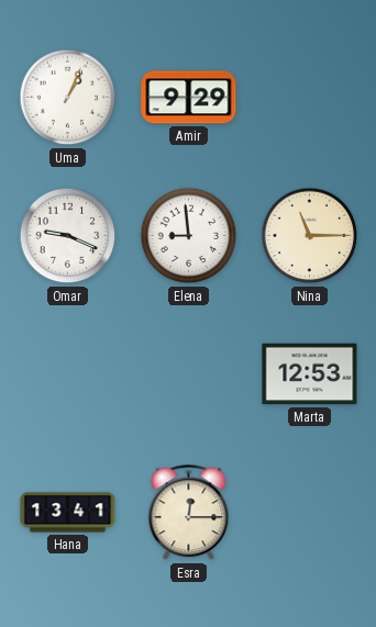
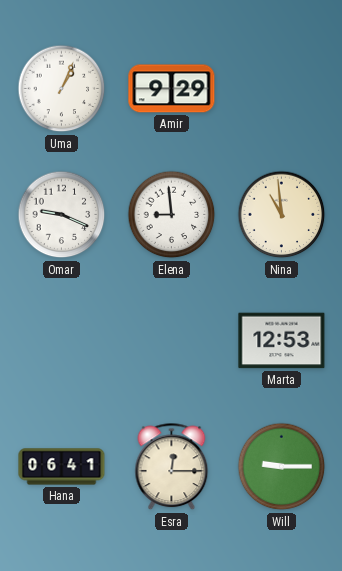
Nina: 11:15 -> 10:59
Hana: 13:41 -> 06:41
Will: none -> 9:15
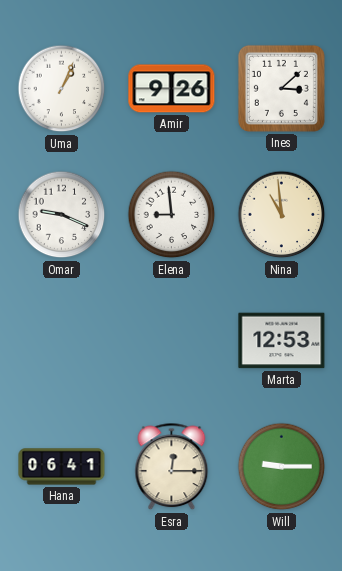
Amir: 9:29 -> 9:26
Ines: none -> 3:08
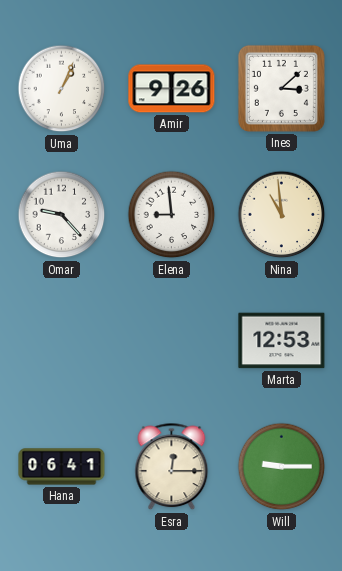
Omar: 9:19 -> 9:23
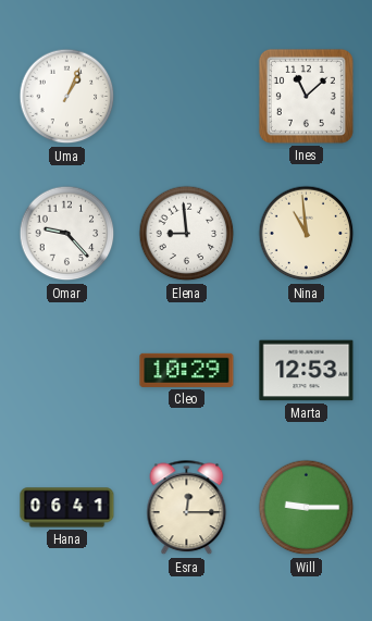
Amir: 9:26 -> none
Ines: 3:08 -> 11:08
Cleo: none -> 10:29
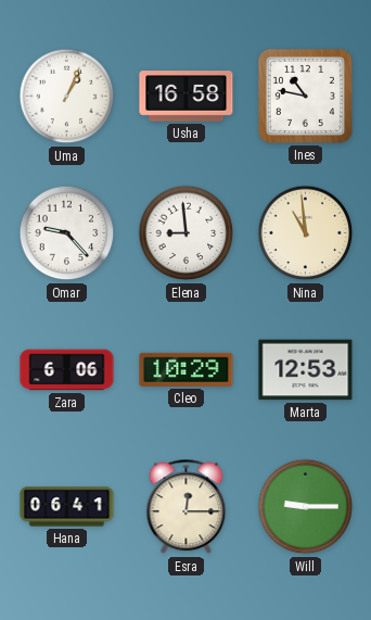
Usha: none -> 16:58
Ines: 11:08 -> 10:47
Zara: none -> 6:06
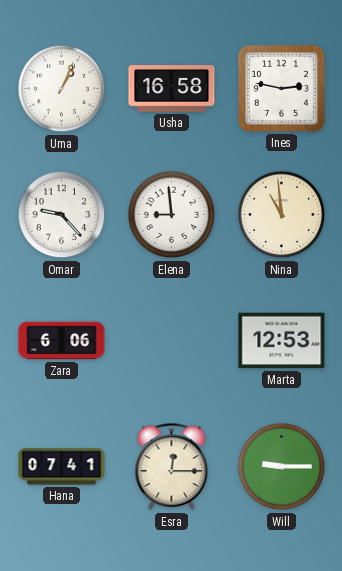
Ines: 10:47 -> 2:47
Cleo: 10:29 -> none
Hana: 06:41 -> 07:41
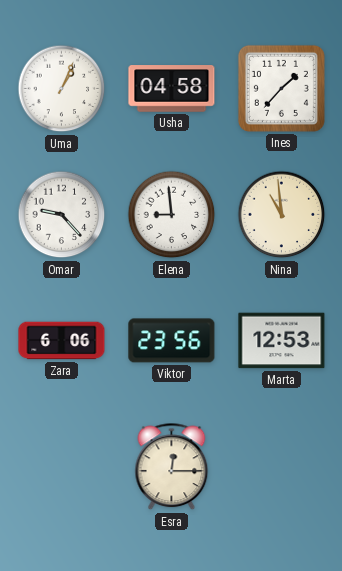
Usha: 16:58 -> 04:58
Ines: 2:47 -> 1:37
Viktor: none -> 23:56
Hana: 07:41 -> none
Will: 9:15 -> none
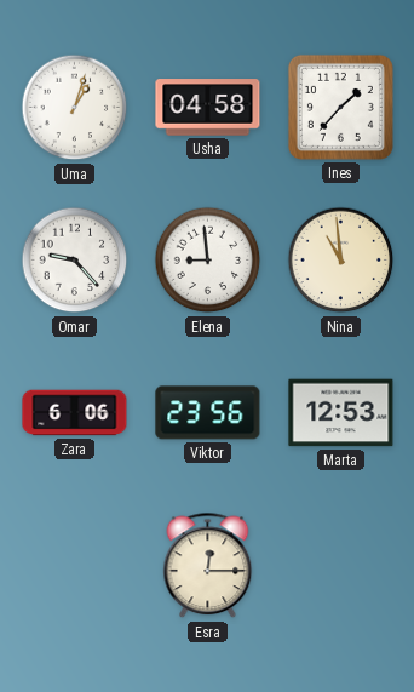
Uma: 1:04 -> 1:03
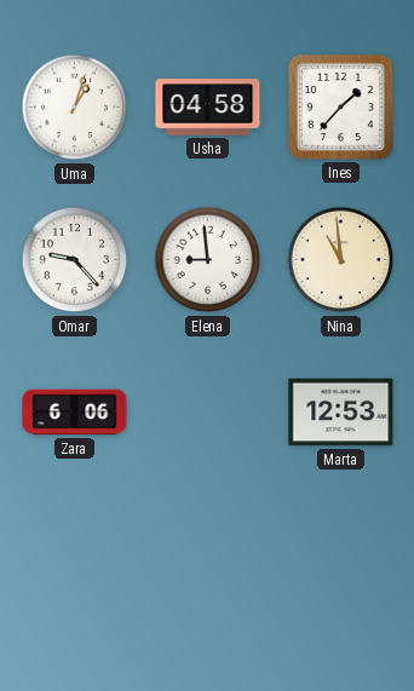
Viktor: 23:56 -> none
Esra: 12:15 -> none
